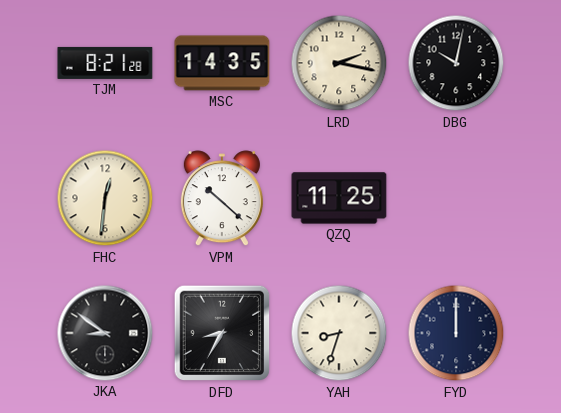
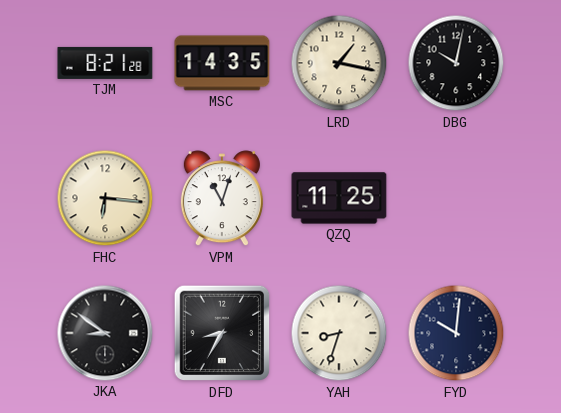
LRD: 2:17 -> 1:17
FHC: 12:31 -> 6:16
VPM: 10:22 -> 11:03
FYD: 12:00 -> 10:01
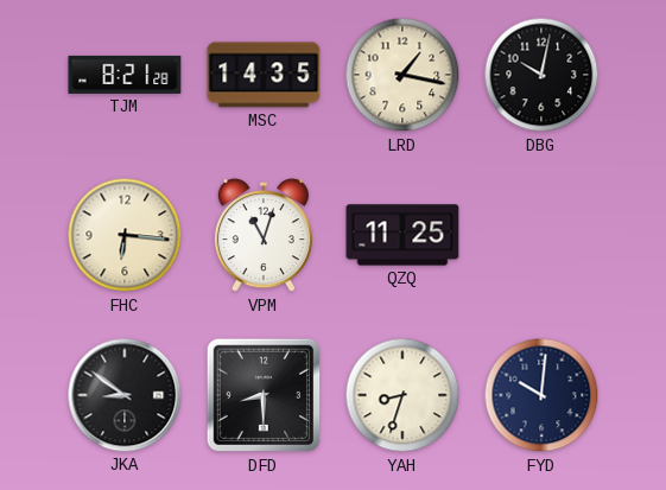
DFD: 8:35 -> 8:30
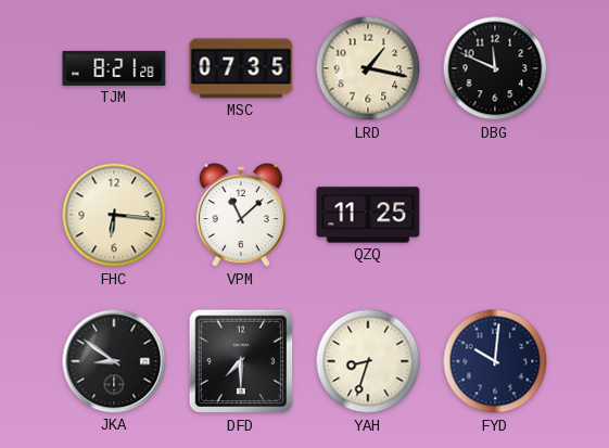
MSC: 14:35 -> 07:35
DBG: 10:02 -> 11:49
VPM: 11:03 -> 11:08
DFD: 8:30 -> 7:30
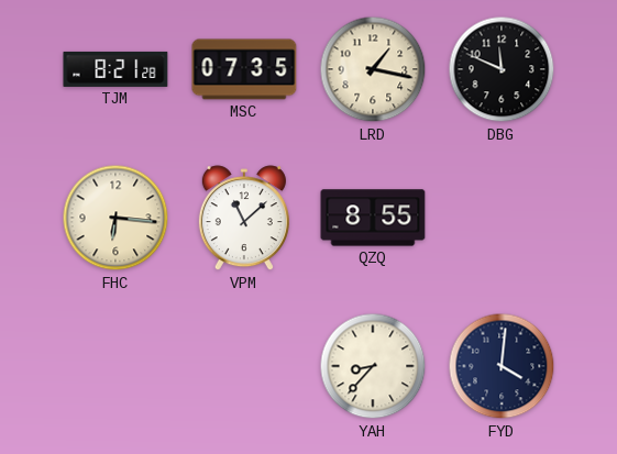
QZQ: 11:25 -> 8:55
JKA: 8:51 -> none
DFD: 7:30 -> none
YAH: 8:33 -> 8:37
FYD: 10:01 -> 4:01
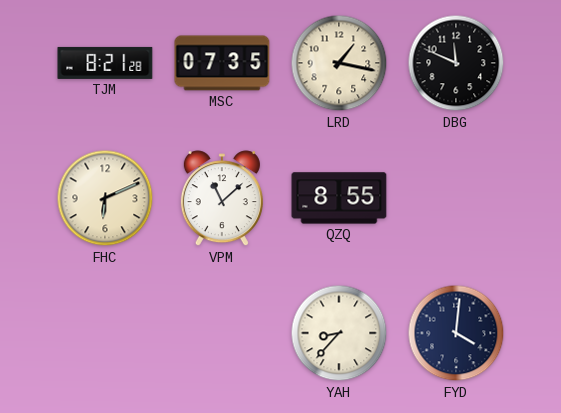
FHC: 6:16 -> 6:11
